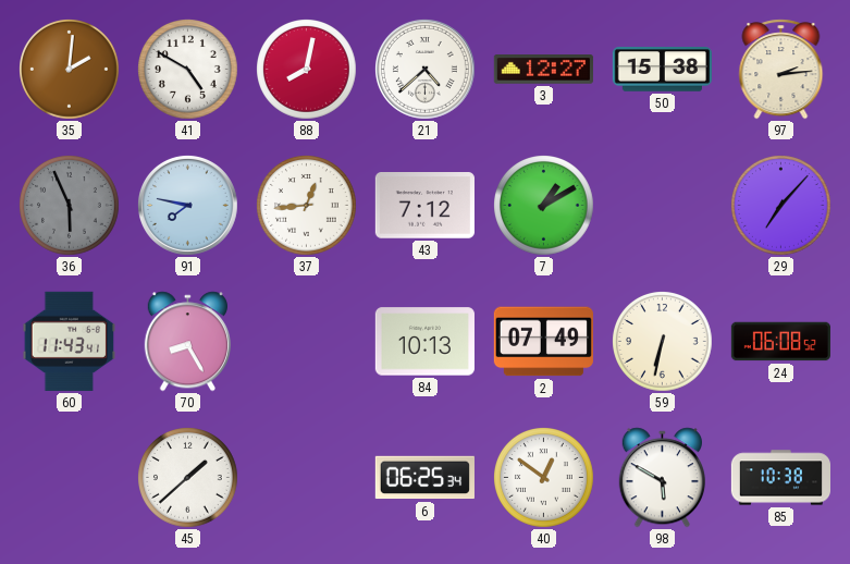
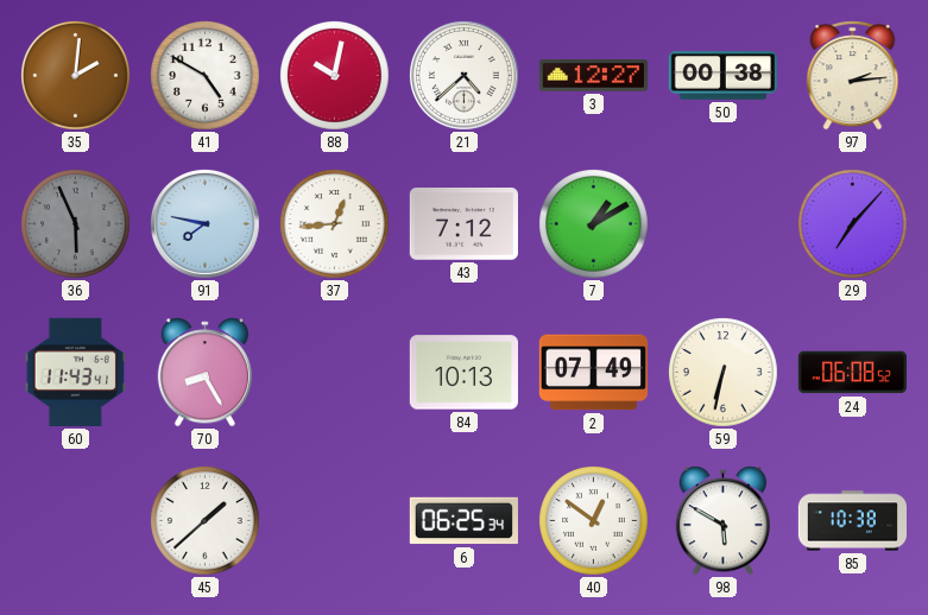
88: 8:02 -> 10:02
50: 15:38 -> 00:38
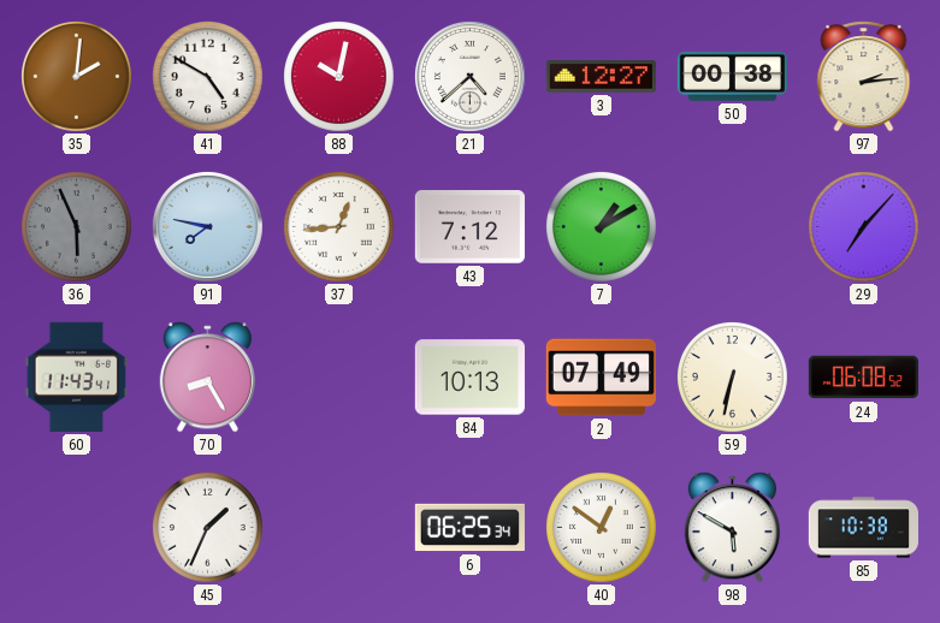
45: 1:38 -> 1:34
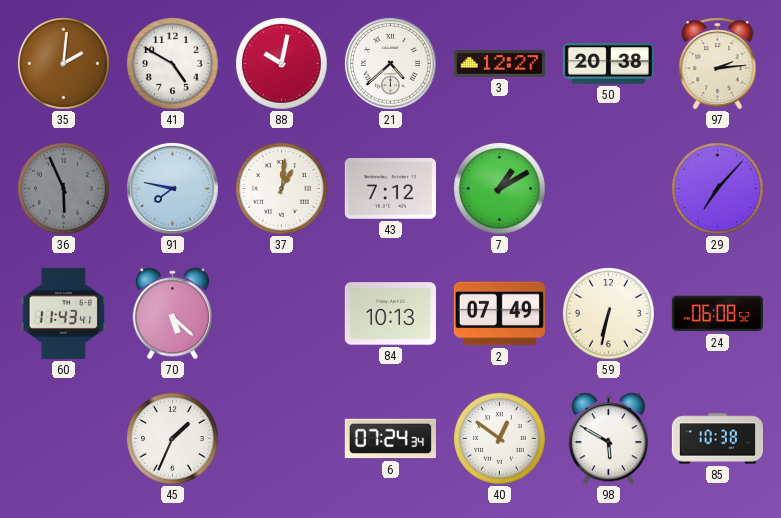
50: 00:38 -> 20:38
37: 12:44 -> 1:01
70: 8:25 -> 5:22
6: 06:25 -> 07:24
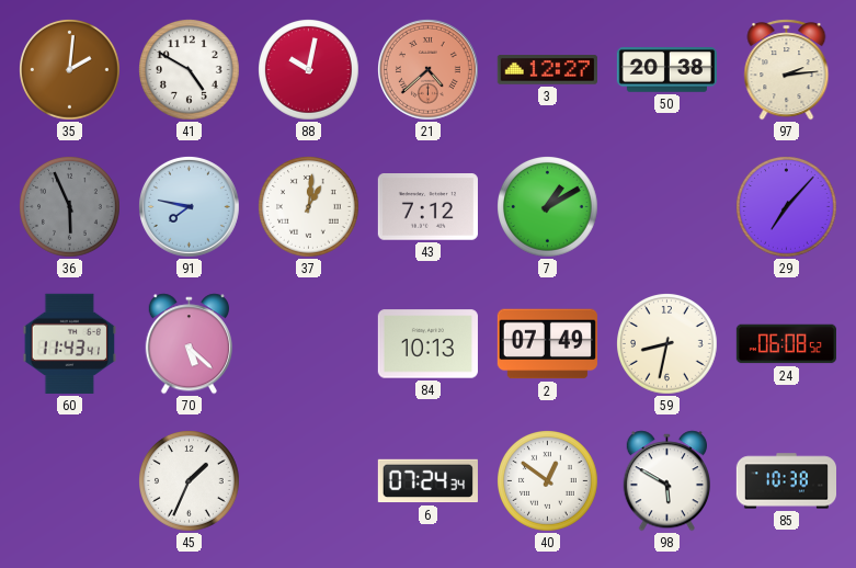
21 dial: white -> salmon
59: 6:32 -> 8:32
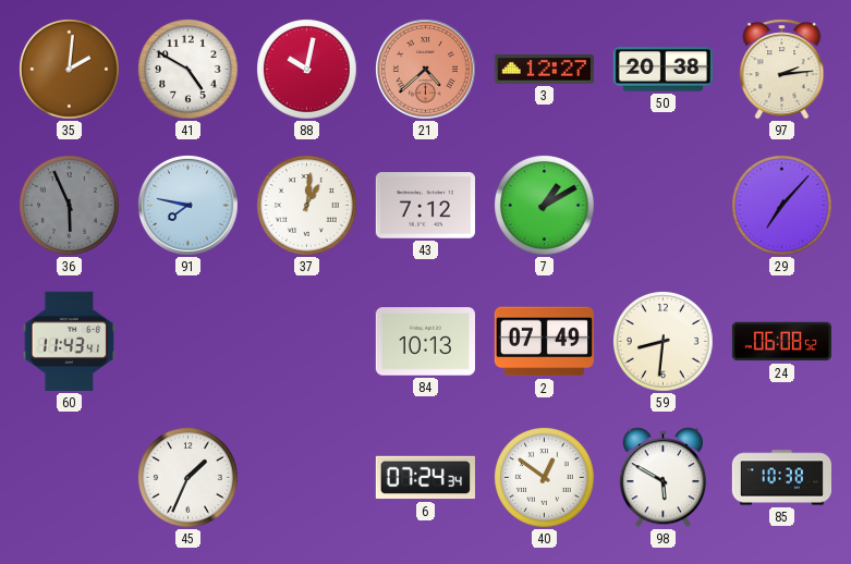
70: 5:22 -> none
59: 8:32 -> 8:31
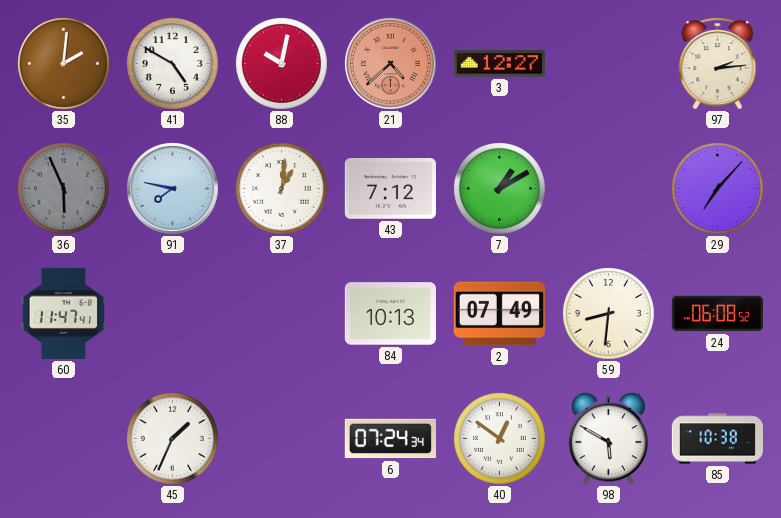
50: 20:38 -> none
60: 11:43 -> 11:47
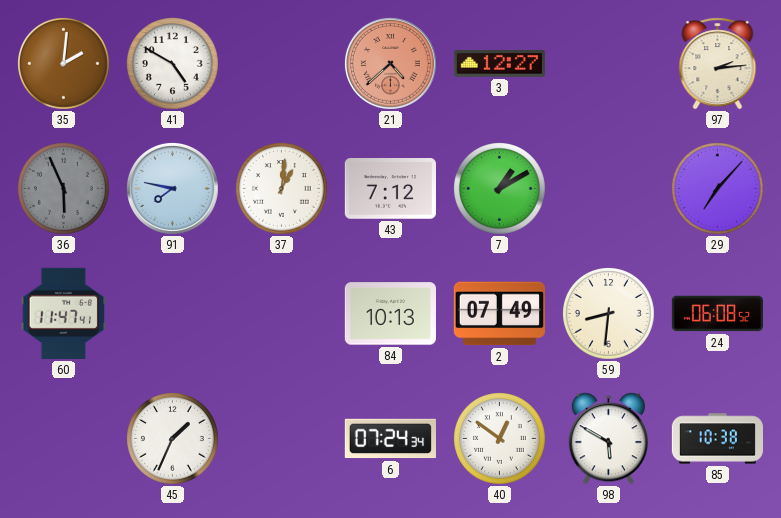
88: 10:02 -> none
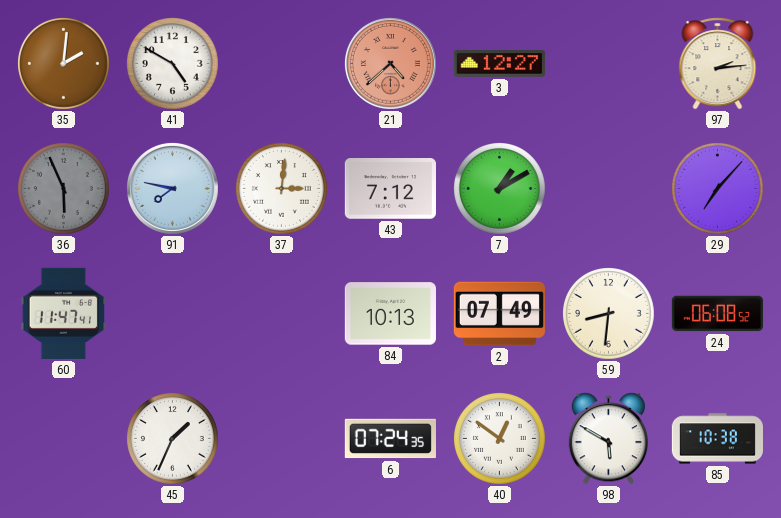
37: 1:01 -> 3:01
6: 07:24:34 -> 07:24:35
